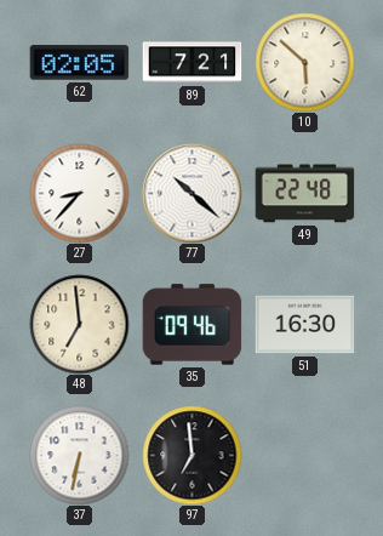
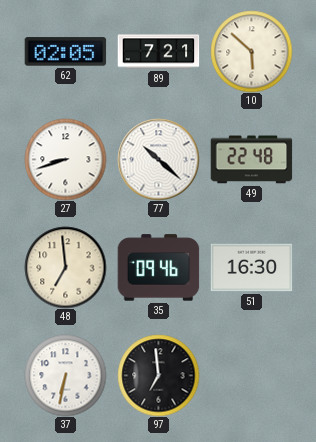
27: 8:37 -> 8:42
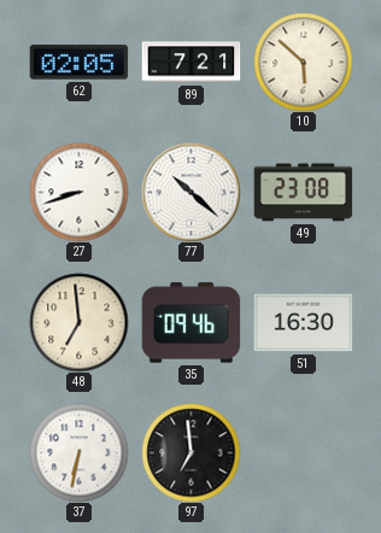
49: 22:48 -> 23:08
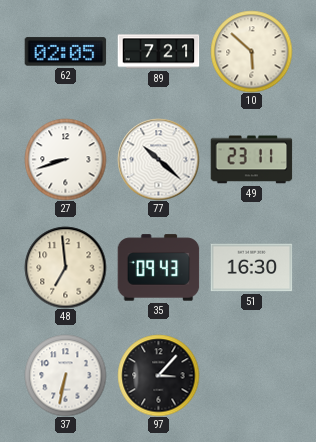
49: 23:08 -> 23:11
35: 09:46 -> 09:43
97: 6:59 -> 3:07
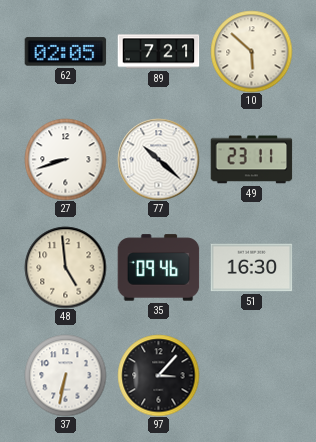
48: 6:59 -> 4:59
35: 09:43 -> 09:46
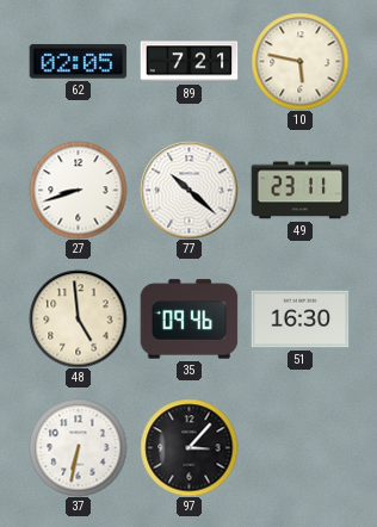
10: 5:52 -> 5:47
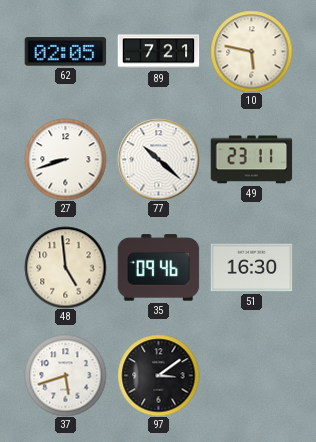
37: 6:32 -> 5:42
97: 3:07 -> 3:09
